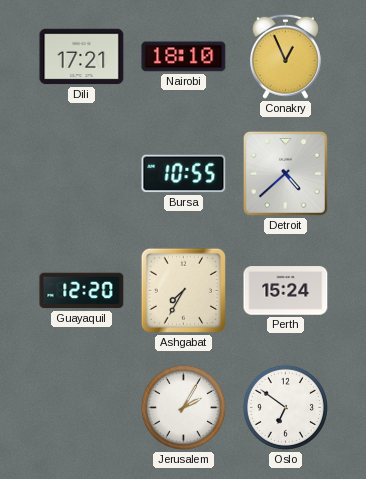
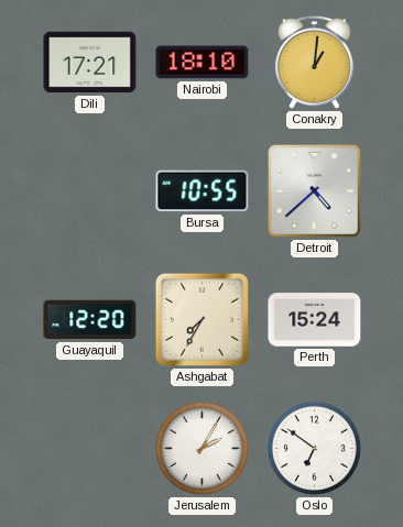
Conakry: 12:56 -> 1:01
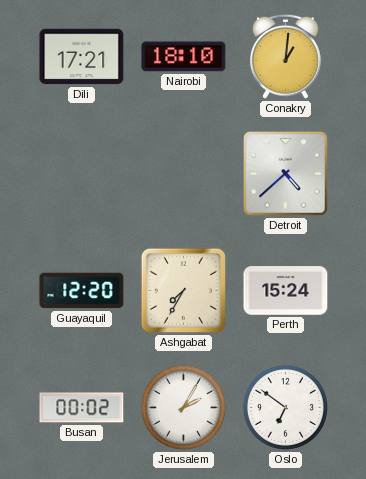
Bursa: 10:55 -> none
Busan: none -> 00:02
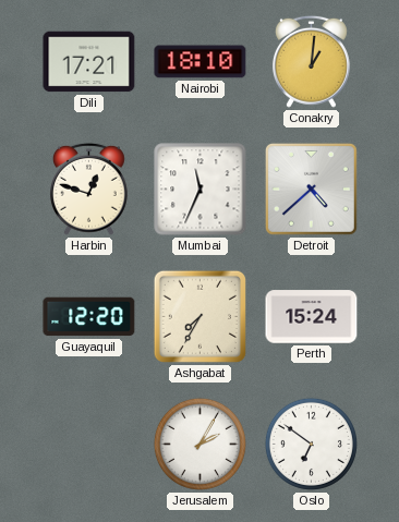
Harbin: none -> 12:48
Mumbai: none -> 11:34
Busan: 00:02 -> none
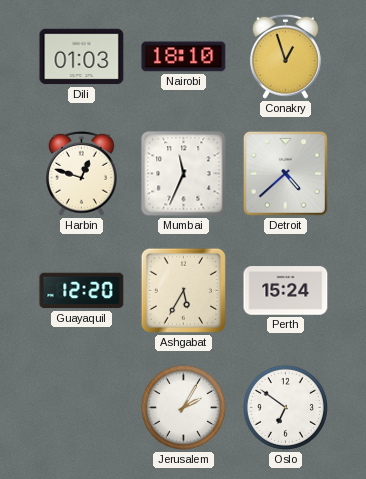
Dili: 17:21 -> 01:03
Conakry: 1:01 -> 12:57
Ashgabat: 7:35 -> 5:35
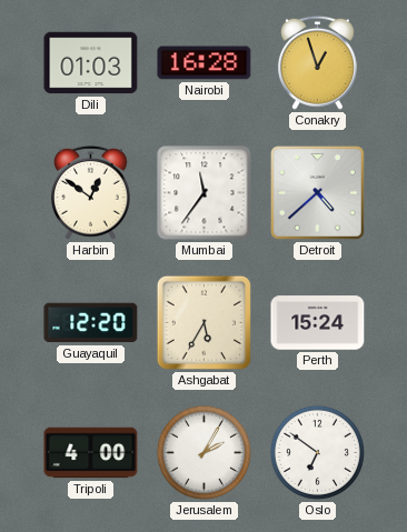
Nairobi: 18:10 -> 16:28
Harbin: 12:48 -> 12:51
Mumbai: 11:34 -> 11:36
Tripoli: none -> 4:00
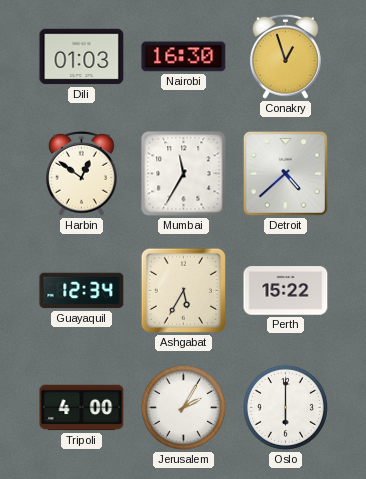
Nairobi: 16:28 -> 16:30
Mumbai: 11:36 -> 11:35
Guayaquil: 12:20 -> 12:34
Perth: 15:24 -> 15:22
Oslo: 6:51 -> 6:00
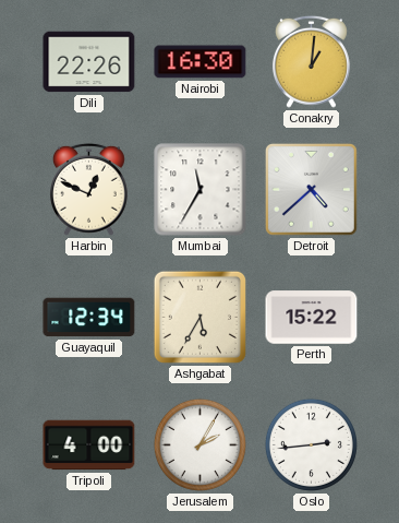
Dili: 01:03 -> 22:26
Conakry: 12:57 -> 1:01
Harbin: 12:51 -> 12:49
Oslo: 6:00 -> 2:44
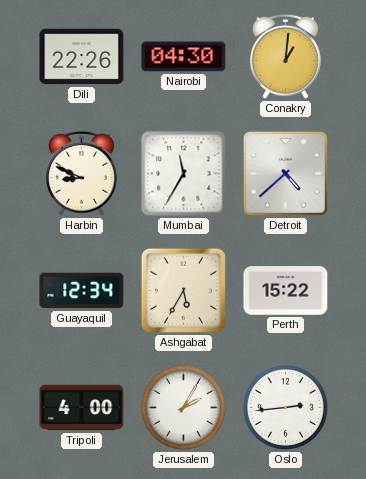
Nairobi: 16:30 -> 04:30
Harbin: 12:49 -> 8:49
